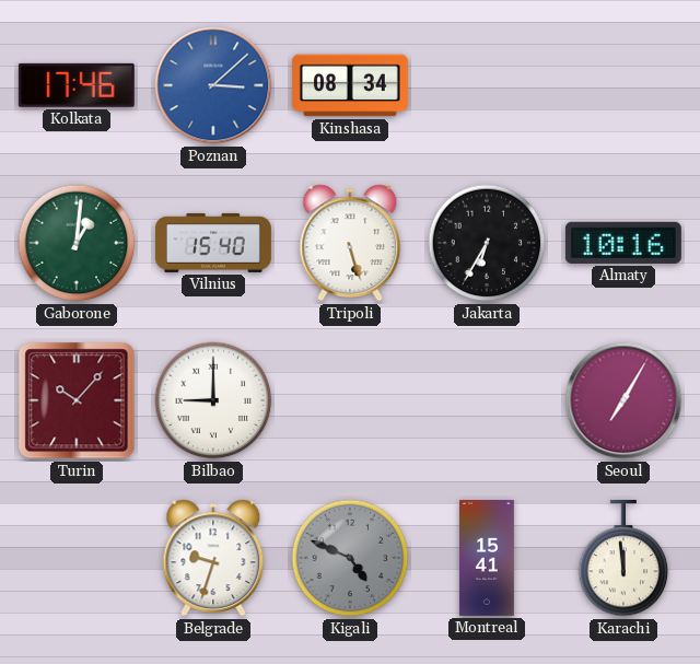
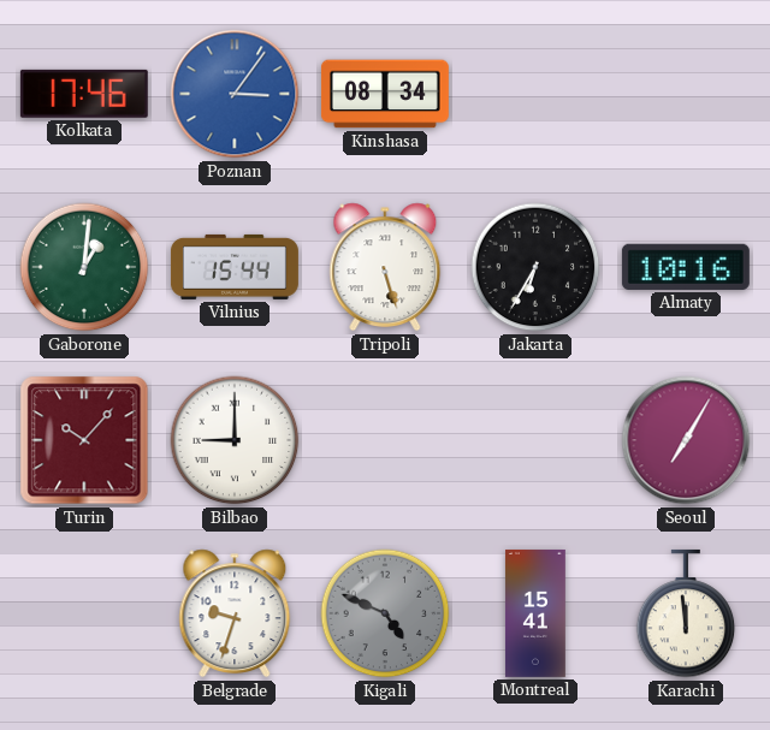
Poznan: 3:08 -> 3:06
Vilnius: 15:40 -> 15:44
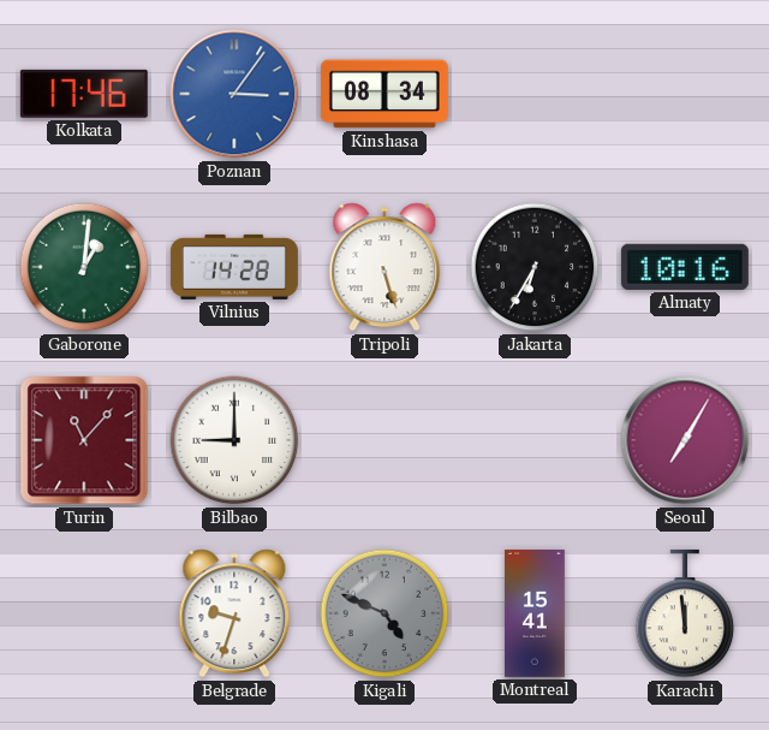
Vilnius: 15:44 -> 14:28
Turin: 10:07 -> 11:07
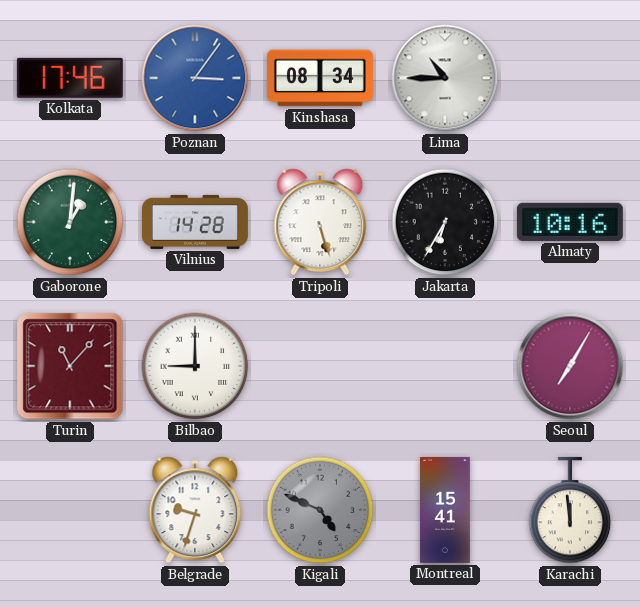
Lima: none -> 10:45
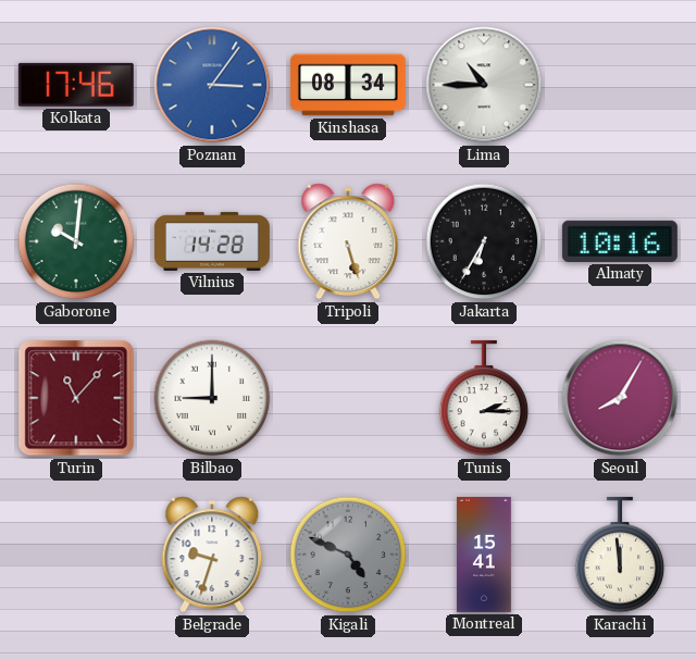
Gaborone: 1:01 -> 10:01
Tunis: none -> 2:15
Seoul: 7:05 -> 8:05
